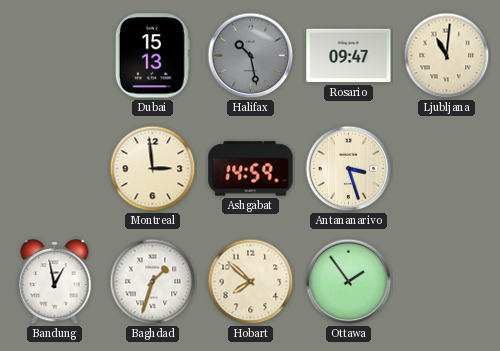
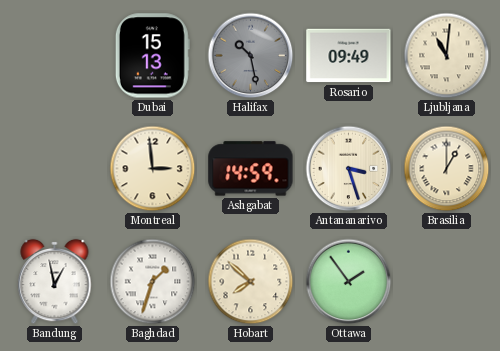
Rosario: 09:47 -> 09:49
Brasilia: none -> 1:00
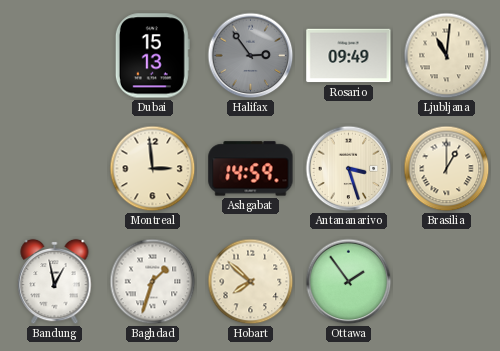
Halifax: 10:28 -> 2:54
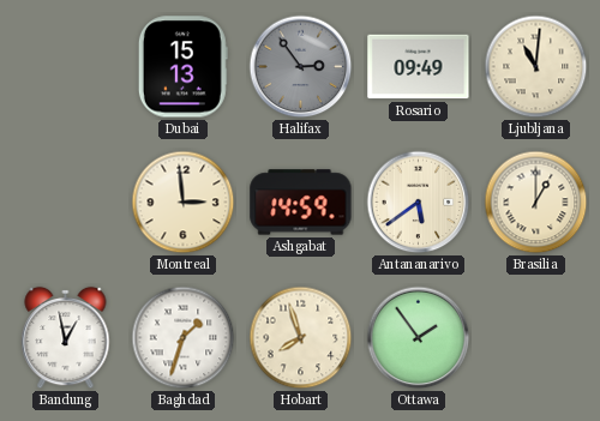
Antananarivo: 3:27 -> 5:39
Hobart: 7:52 -> 7:57
